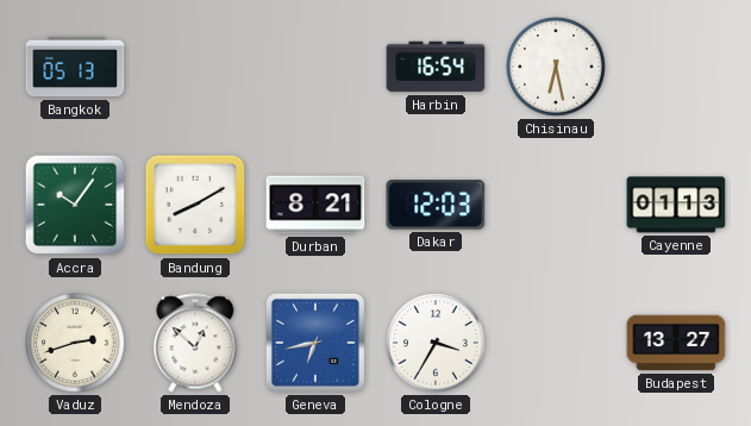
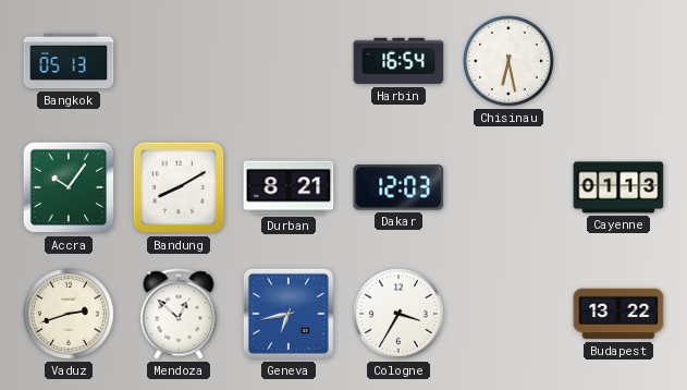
Budapest: 13:27 -> 13:22
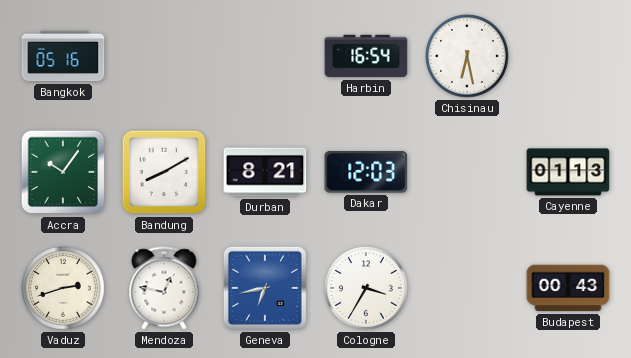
Bangkok: 05:13 -> 05:16
Mendoza: 12:52 -> 12:47
Budapest: 13:22 -> 00:43
